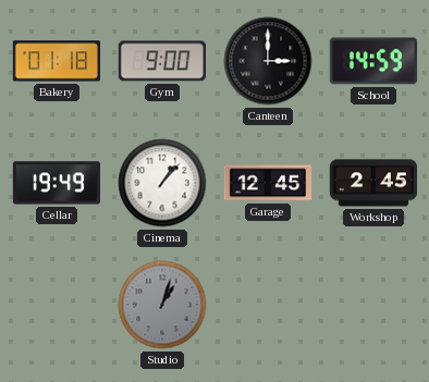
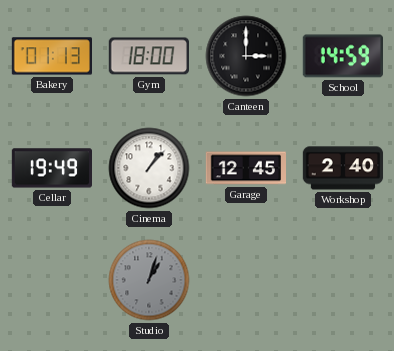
Bakery: 01:18 -> 01:13
Gym: 9:00 -> 18:00
Workshop: 2:45 -> 2:40
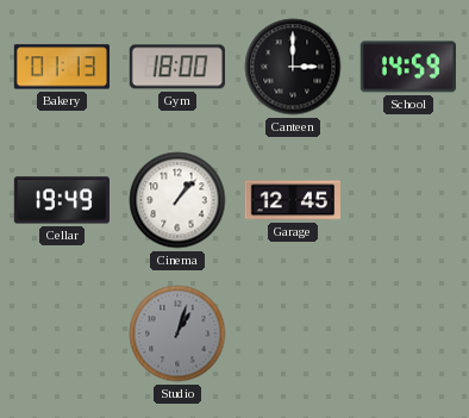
Workshop: 2:40 -> none
